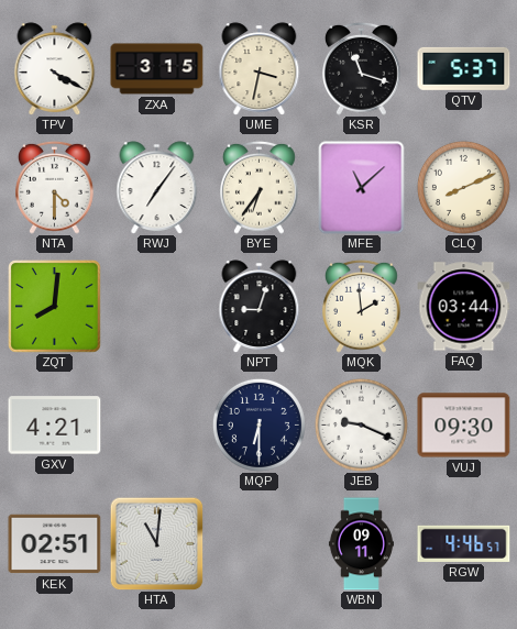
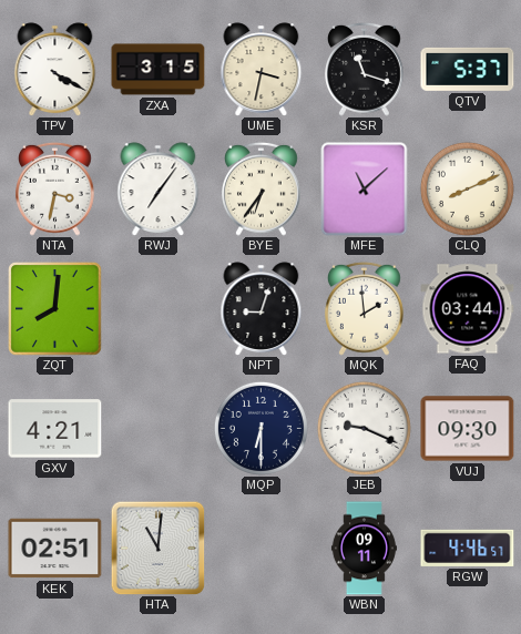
NTA: 4:30 -> 3:32
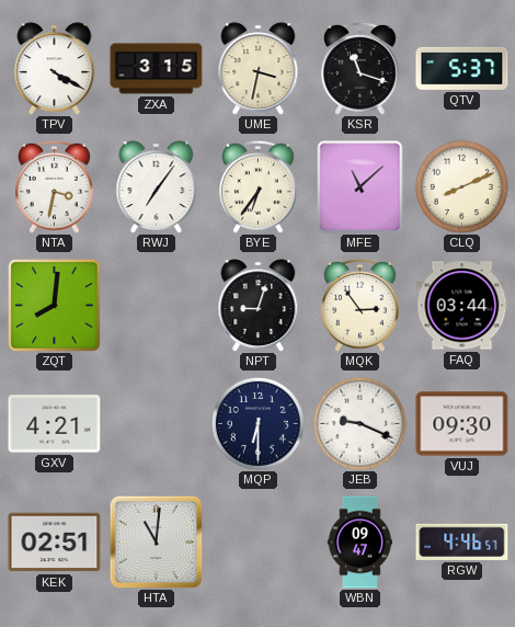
MQK: 1:59 -> 2:54
WBN: 09:11 -> 09:47
